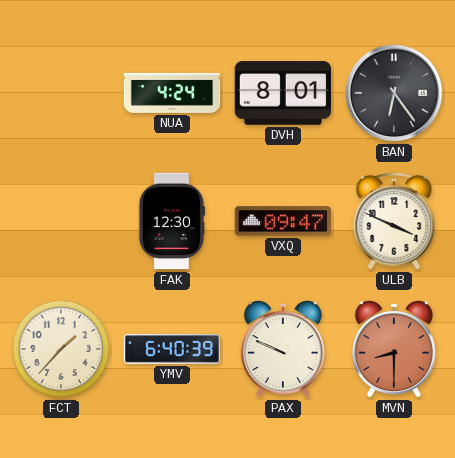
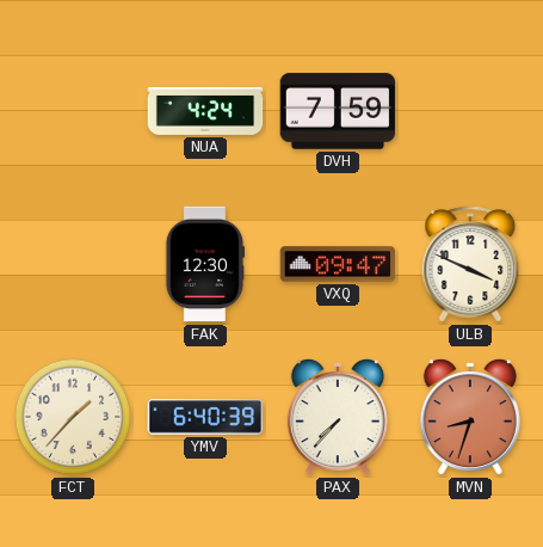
DVH: 8:01 -> 7:59
BAN: 6:24 -> none
PAX: 9:49 -> 7:37
MVN: 8:30 -> 8:33
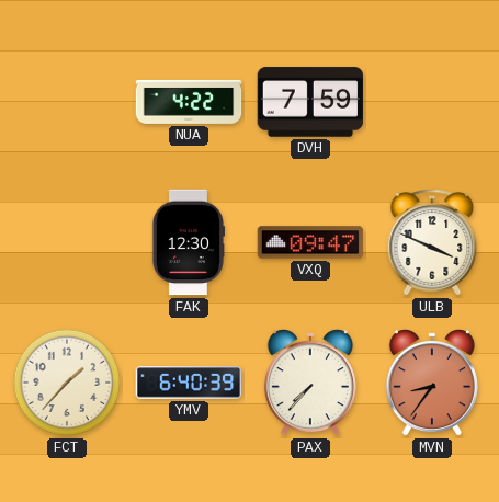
NUA: 4:24 -> 4:22
MVN: 8:33 -> 8:36
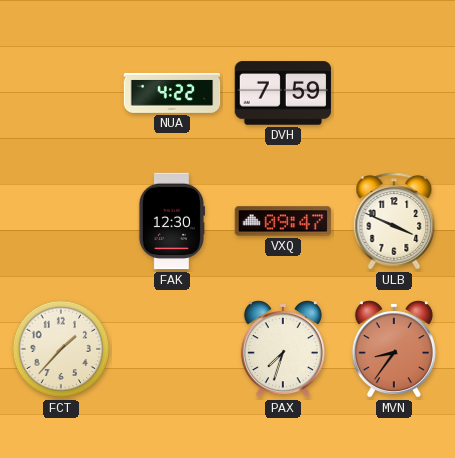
YMV: 6:40 -> none
PAX: 7:37 -> 7:33
